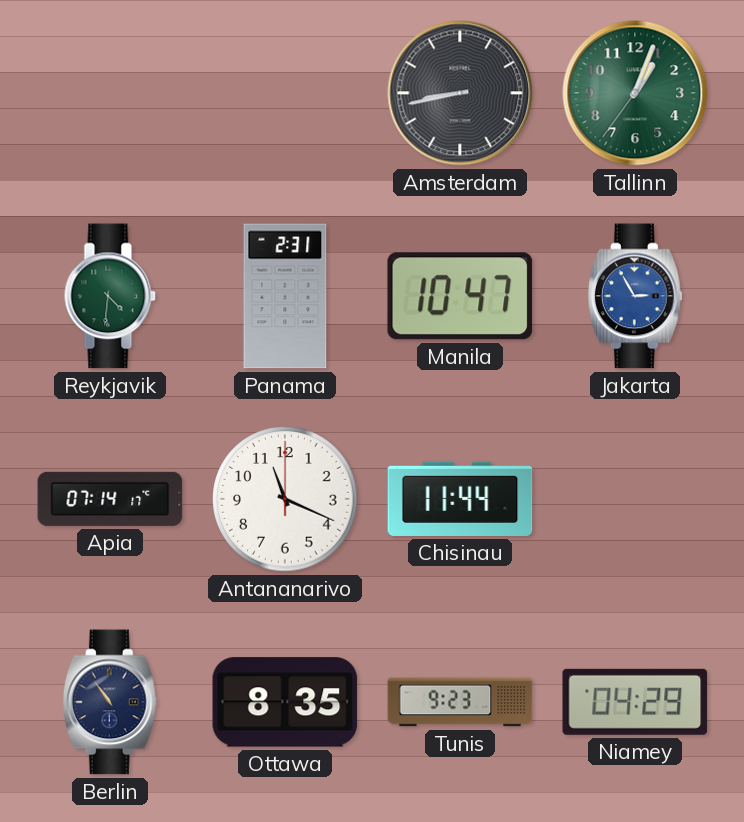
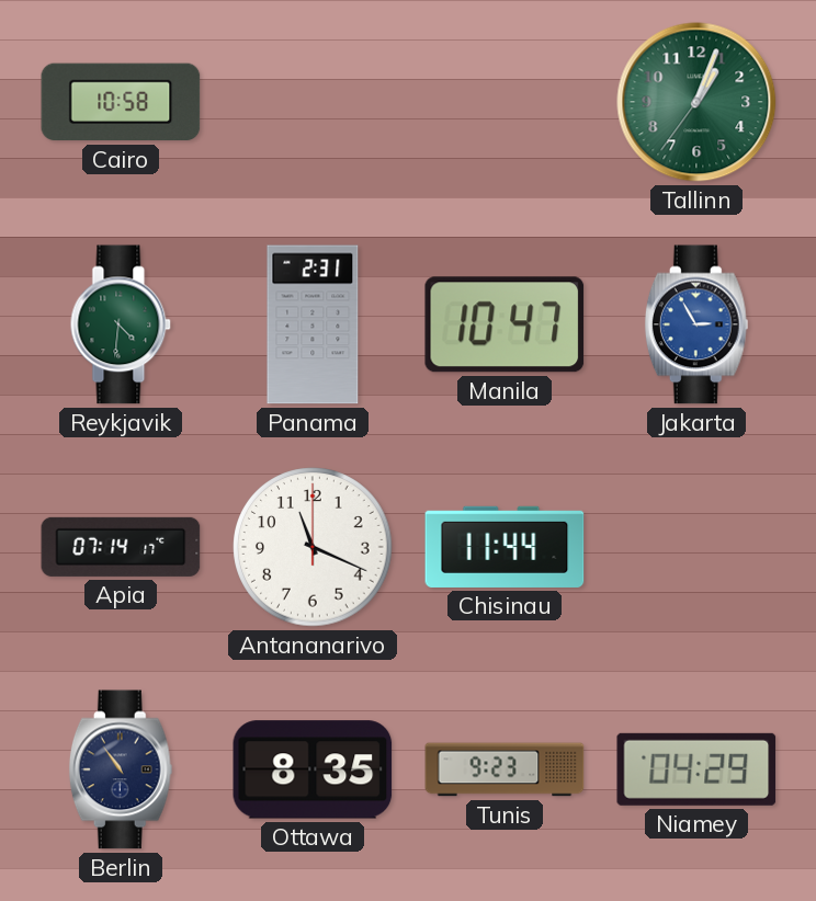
Cairo: none -> 10:58
Amsterdam: 8:43 -> none
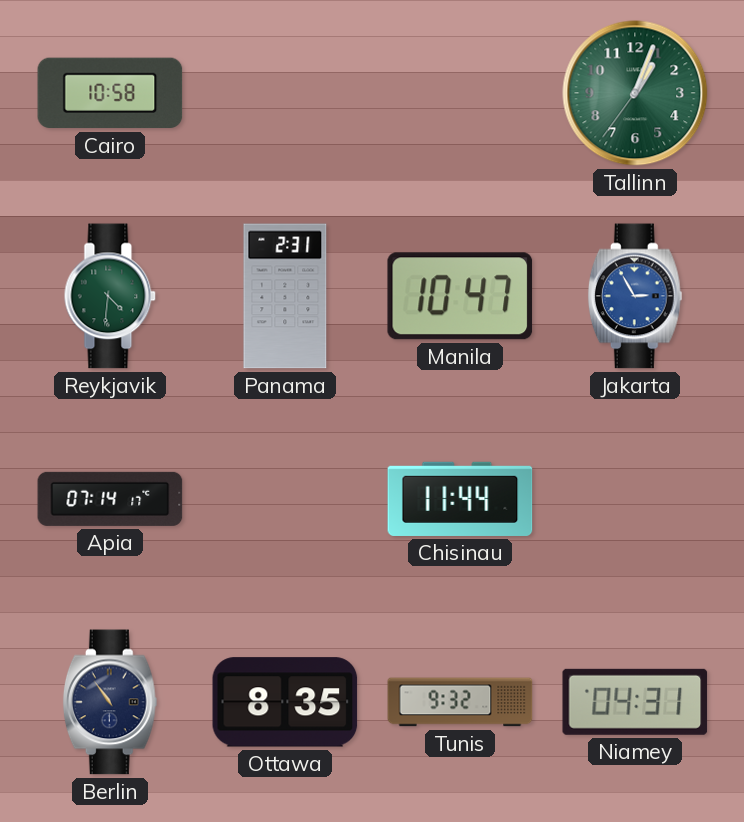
Antananarivo: 11:19 -> none
Tunis: 9:23 -> 9:32
Niamey: 04:29 -> 04:31
